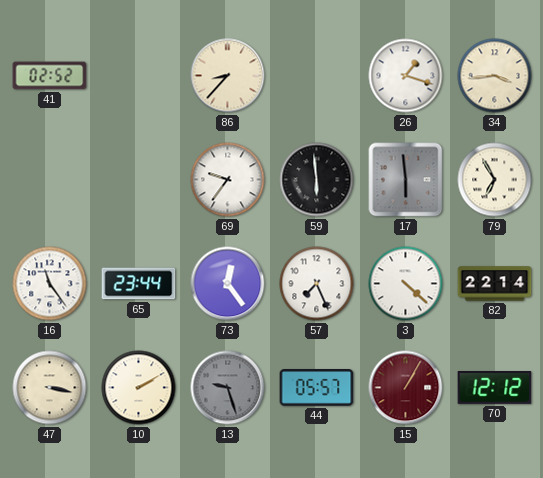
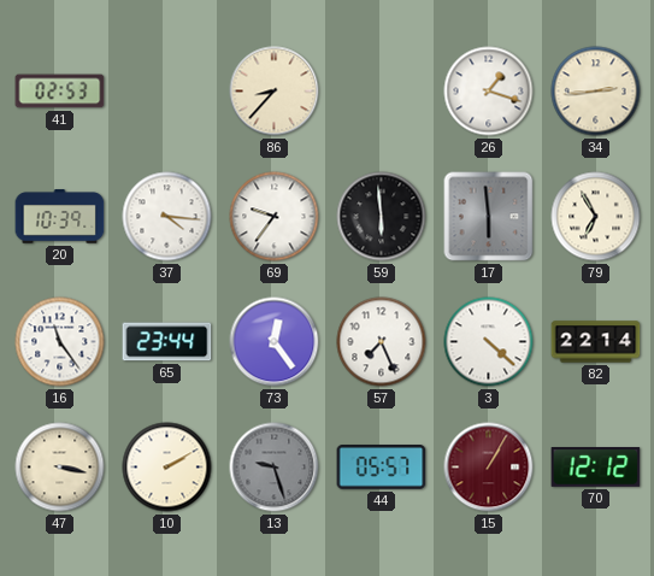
41: 02:52 -> 02:53
34: 3:44 -> 2:44
20: none -> 10:39
37: none -> 4:16
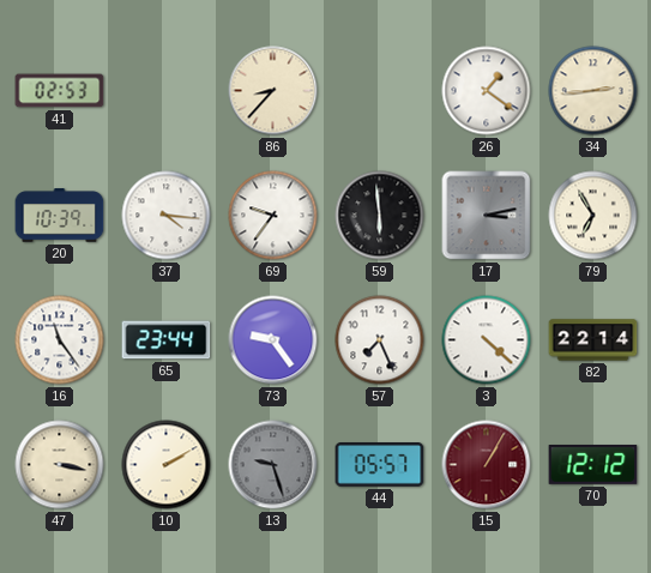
26: 1:18 -> 1:21
17: 5:59 -> 3:13
73: 12:24 -> 9:24
